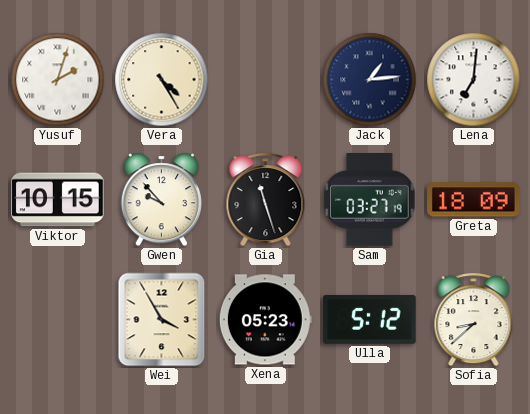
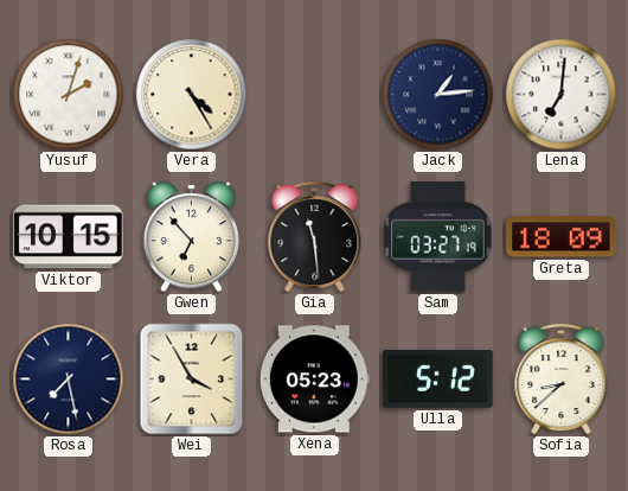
Gwen: 9:53 -> 6:53
Gia: 11:27 -> 11:29
Rosa: none -> 7:28
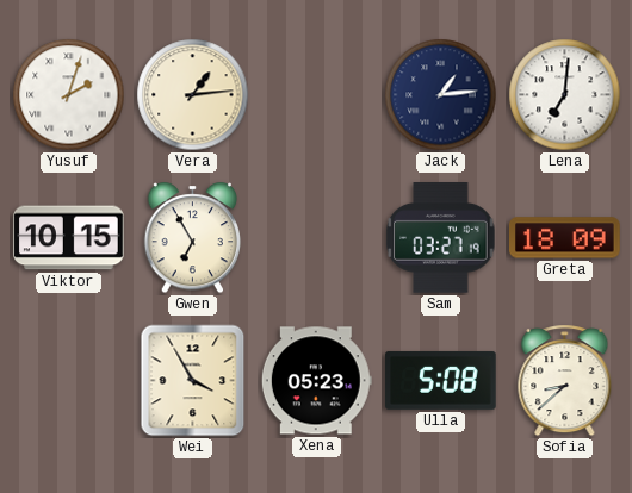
Vera: 4:25 -> 1:14
Gwen: 6:53 -> 6:55
Gia: 11:29 -> none
Rosa: 7:28 -> none
Ulla: 5:12 -> 5:08
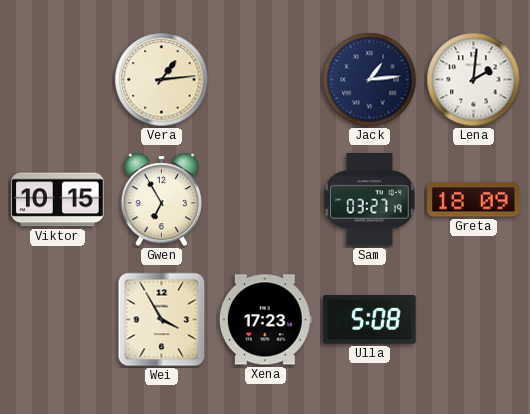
Yusuf: 2:03 -> none
Lena: 7:01 -> 2:01
Xena: 05:23 -> 17:23
Sofia: 8:38 -> none
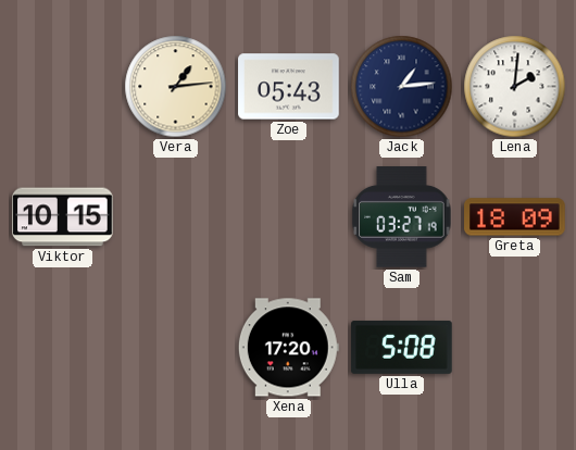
Zoe: none -> 05:43
Gwen: 6:55 -> none
Wei: 3:55 -> none
Xena: 17:23 -> 17:20
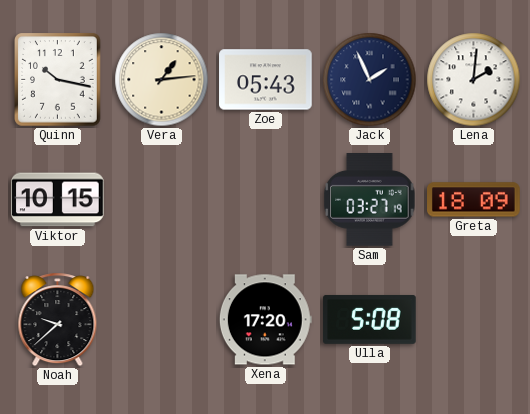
Quinn: none -> 10:17
Jack: 1:14 -> 1:56
Noah: none -> 9:38
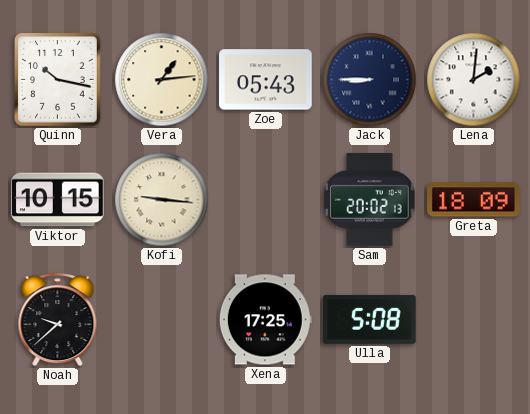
Jack: 1:56 -> 8:45
Kofi: none -> 9:16
Sam: 03:27 -> 20:02
Xena: 17:20 -> 17:25
